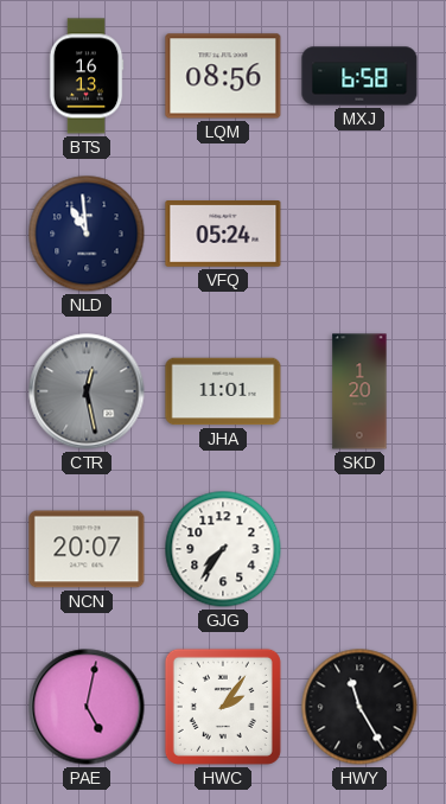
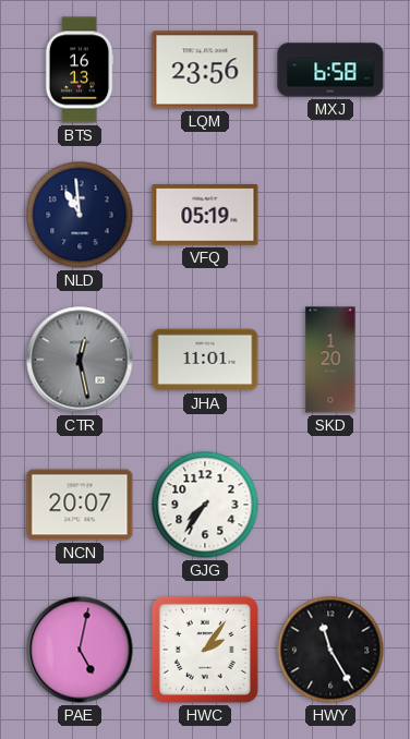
LQM: 08:56 -> 23:56
VFQ: 05:24 -> 05:19
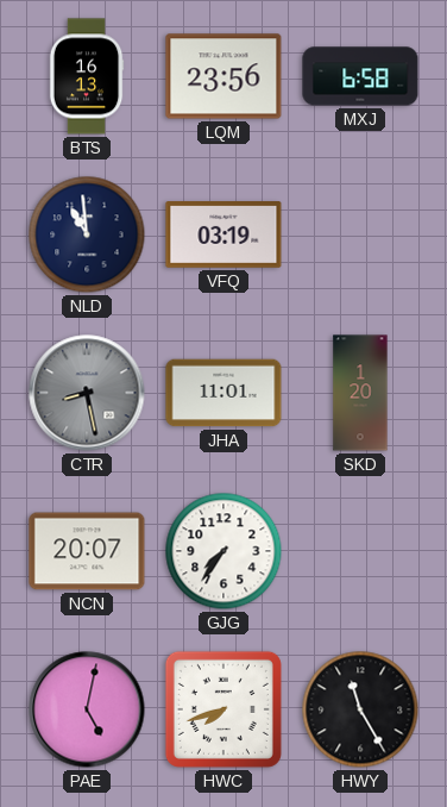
VFQ: 05:19 -> 03:19
CTR: 12:28 -> 8:28
HWC: 2:06 -> 7:42
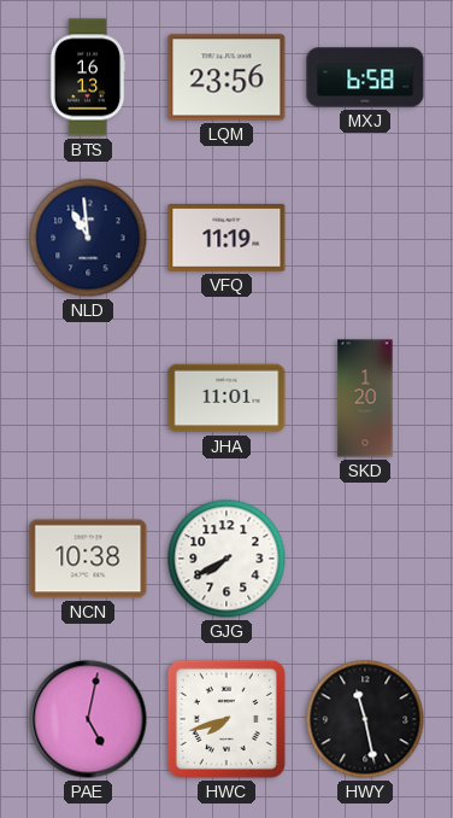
VFQ: 03:19 -> 11:19
CTR: 8:28 -> none
NCN: 20:07 -> 10:38
GJG: 7:36 -> 7:40
HWY: 11:25 -> 11:28
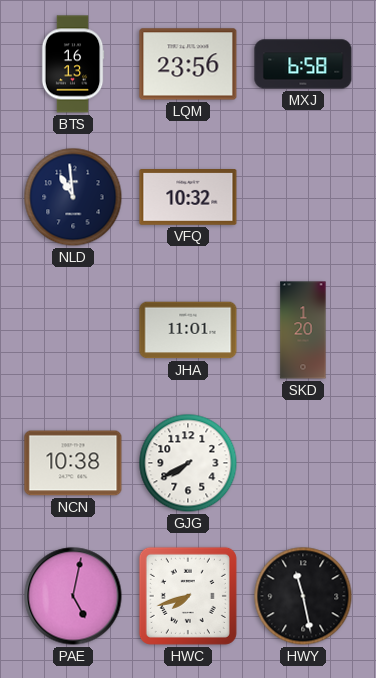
VFQ: 11:19 -> 10:32
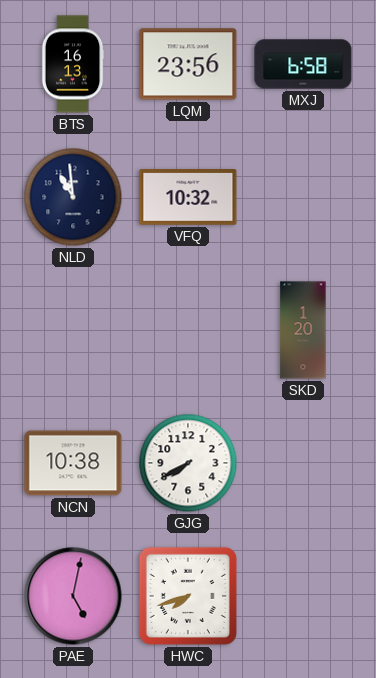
JHA: 11:01 -> none
HWY: 11:28 -> none
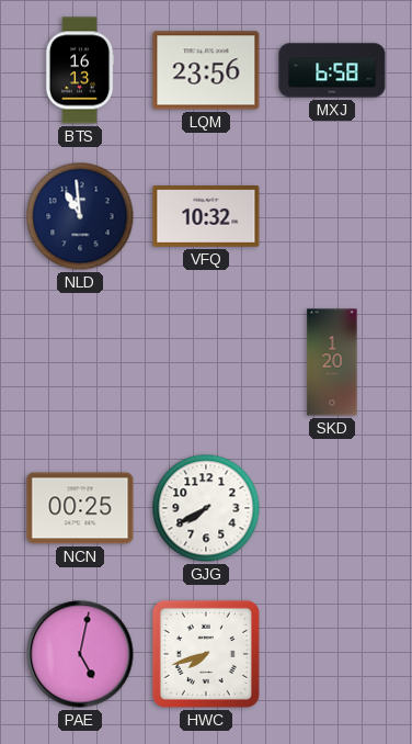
NCN: 10:38 -> 00:25
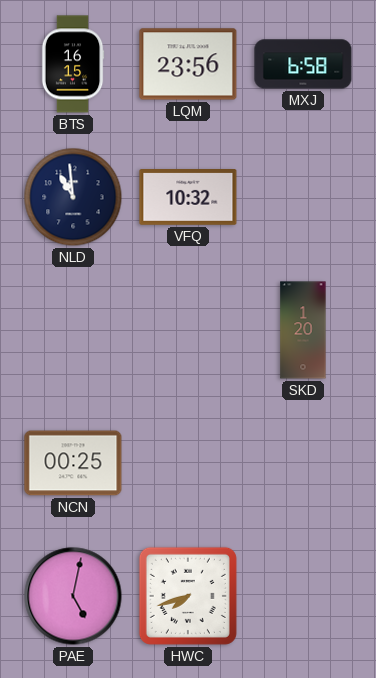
BTS: 16:13 -> 16:15
GJG: 7:40 -> none
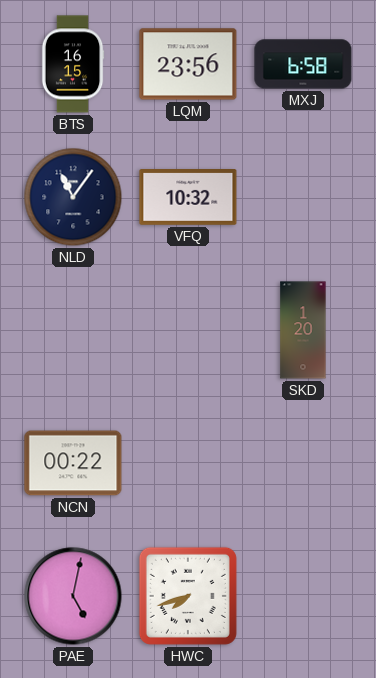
NLD: 10:59 -> 11:06
NCN: 00:25 -> 00:22
